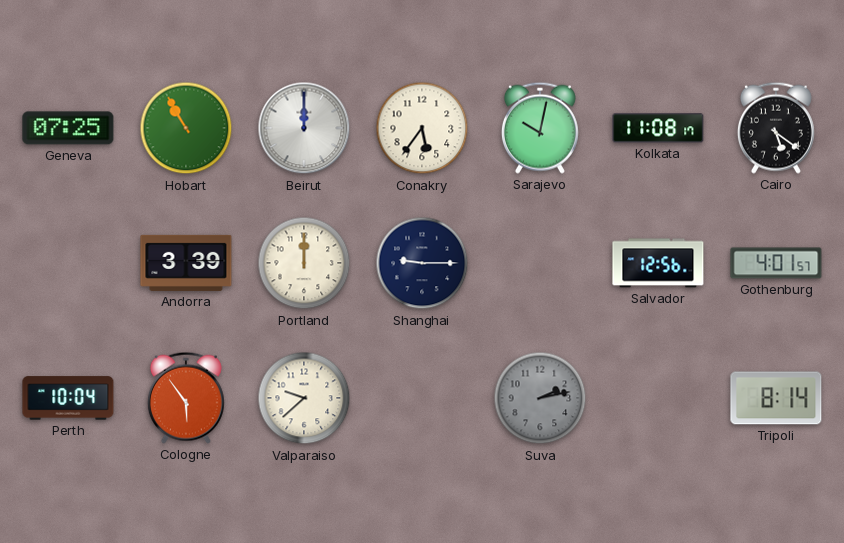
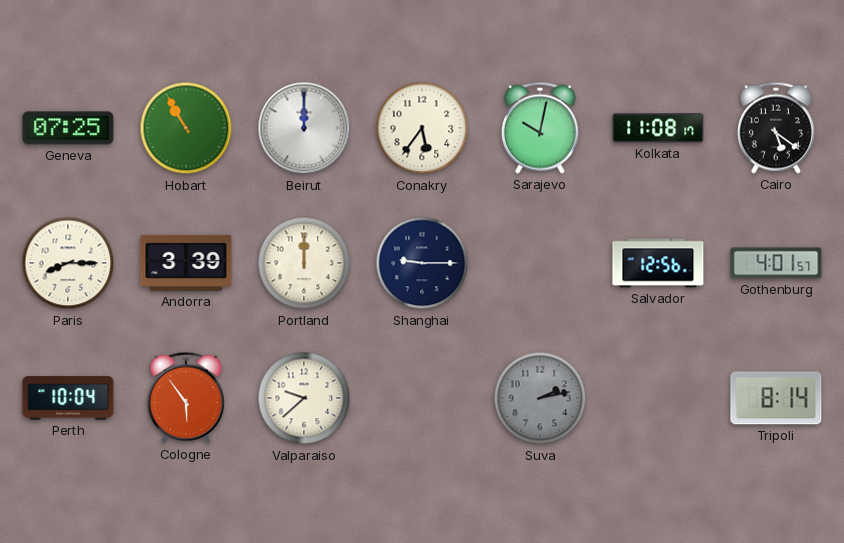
Paris: none -> 8:15
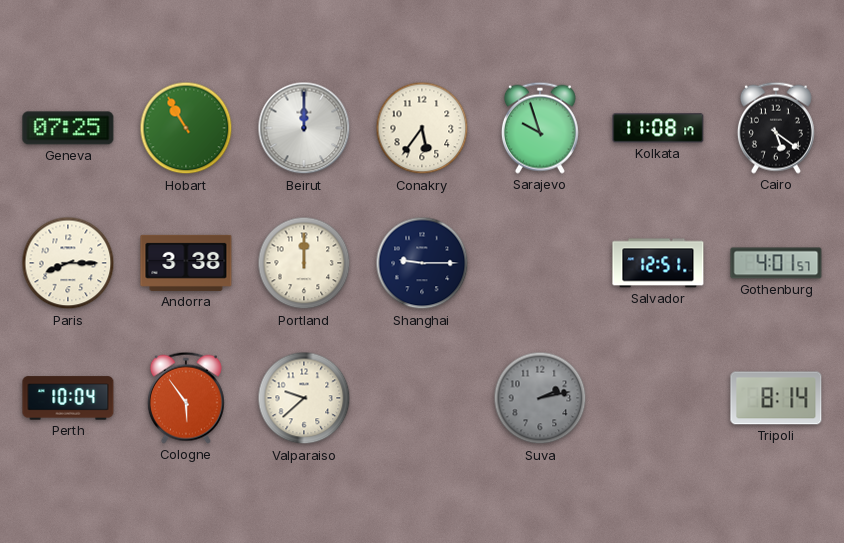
Sarajevo: 10:02 -> 9:57
Andorra: 3:39 -> 3:38
Salvador: 12:56 -> 12:51
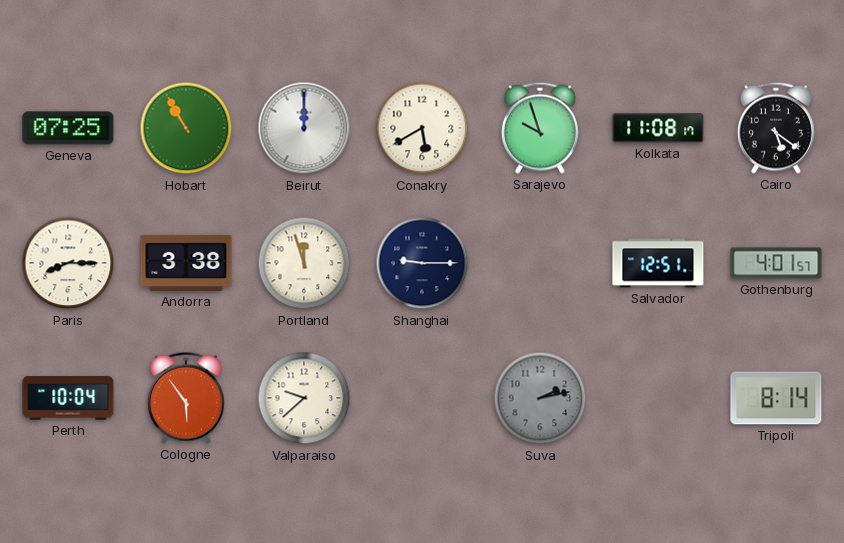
Conakry: 5:36 -> 5:40
Portland: 12:00 -> 11:57
